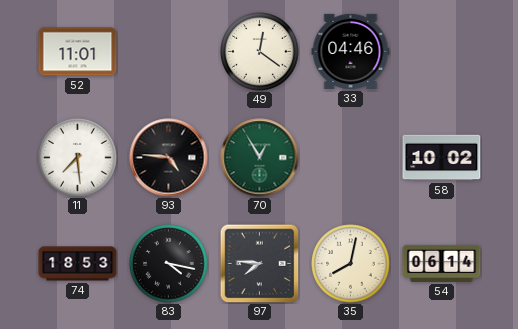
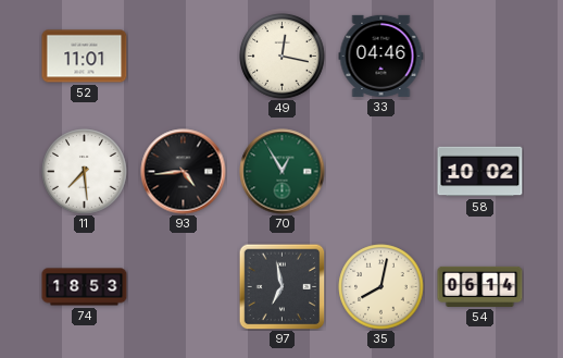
49: 12:21 -> 12:17
93: 4:46 -> 4:44
83: 4:17 -> none
97: 7:46 -> 6:58
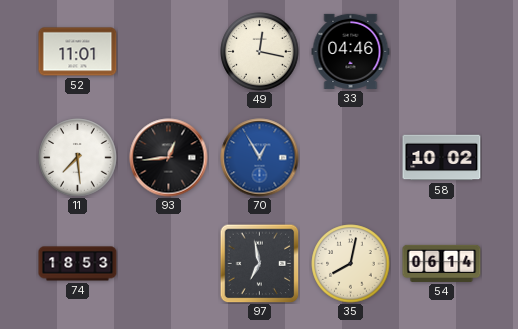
93: 4:44 -> 12:44
70 dial: green -> blue
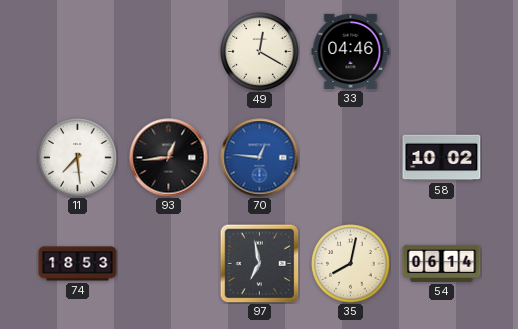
52: 11:01 -> none
49: 12:17 -> 12:20
70: 12:55 -> 12:46
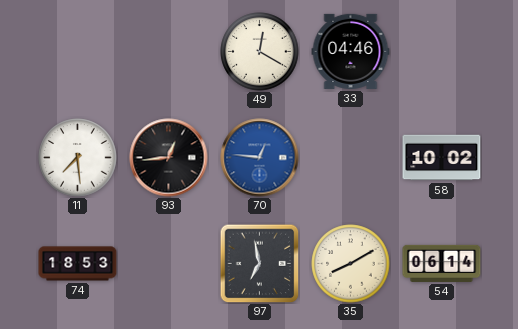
35: 8:02 -> 8:10
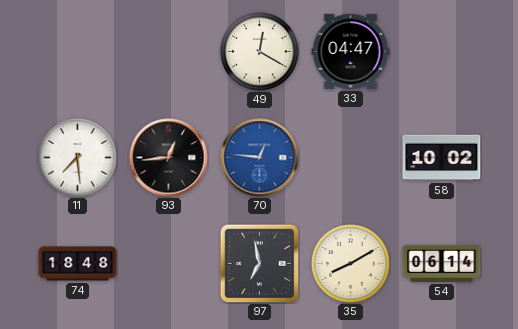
33: 04:46 -> 04:47
74: 18:53 -> 18:48
